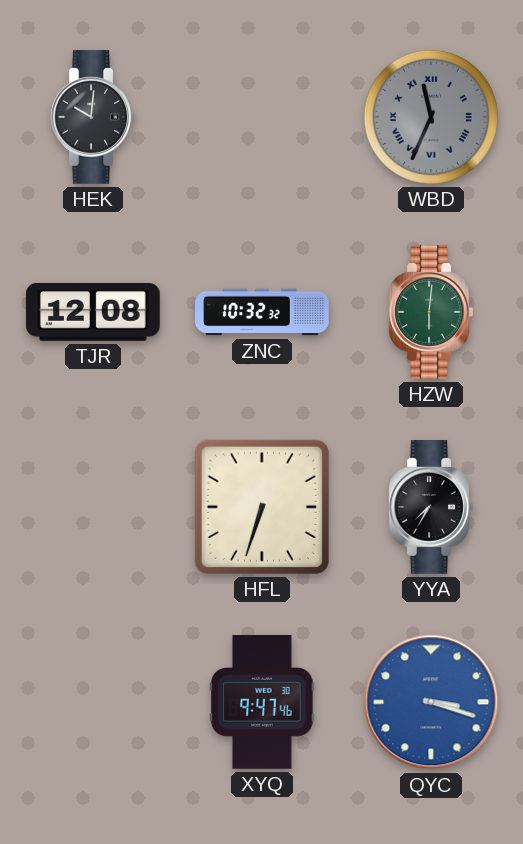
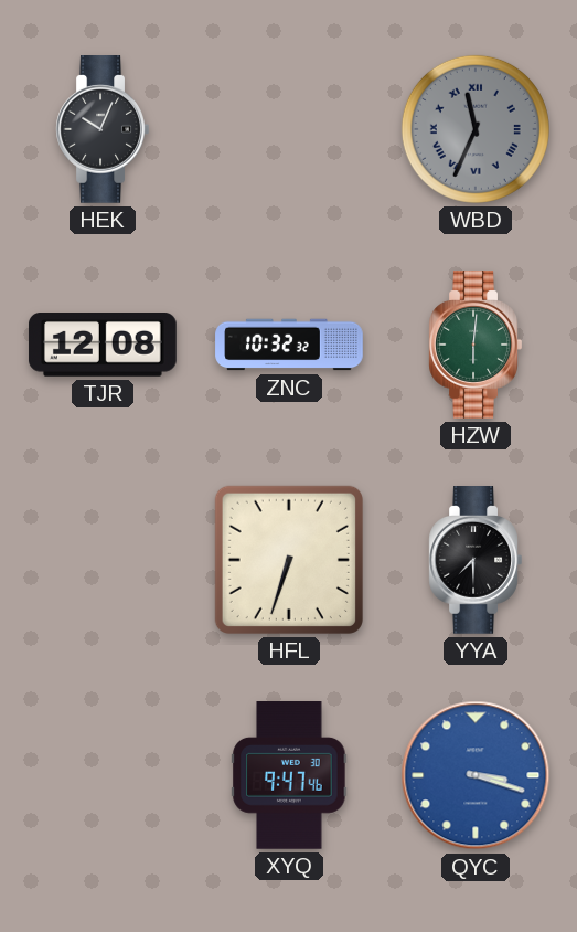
HEK: 10:01 -> 10:04
YYA: 7:35 -> 7:30
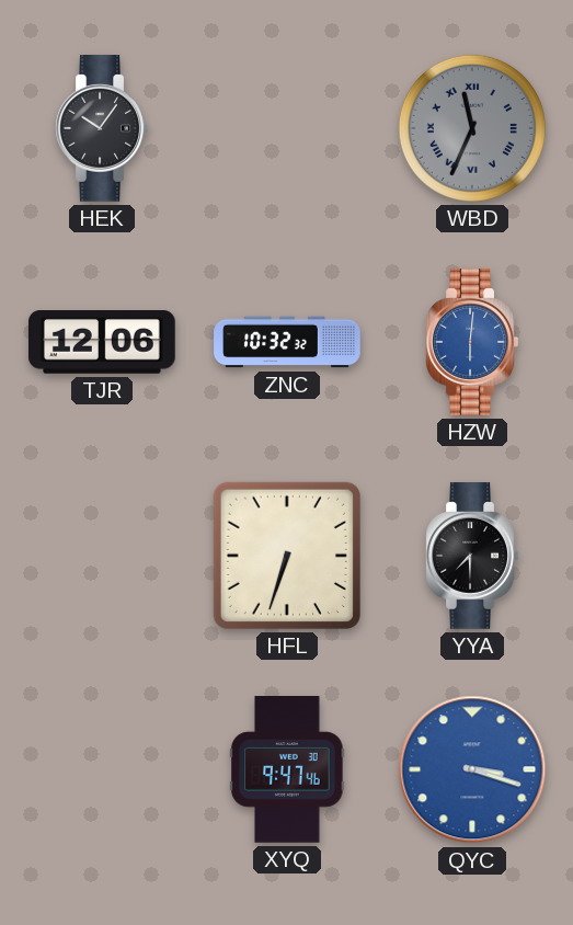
HEK: 10:04 -> 10:06
TJR: 12:08 -> 12:06
HZW dial: green -> blue
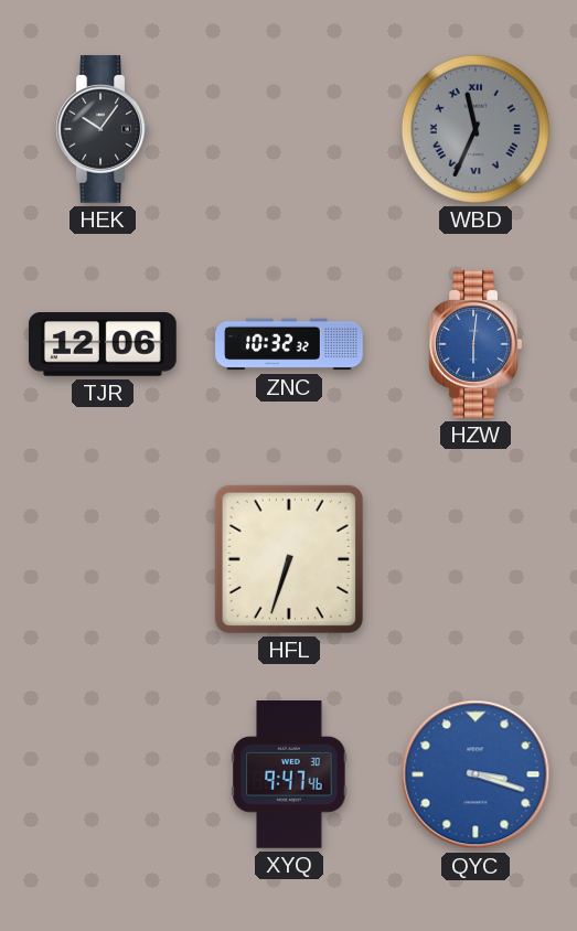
YYA: 7:30 -> none
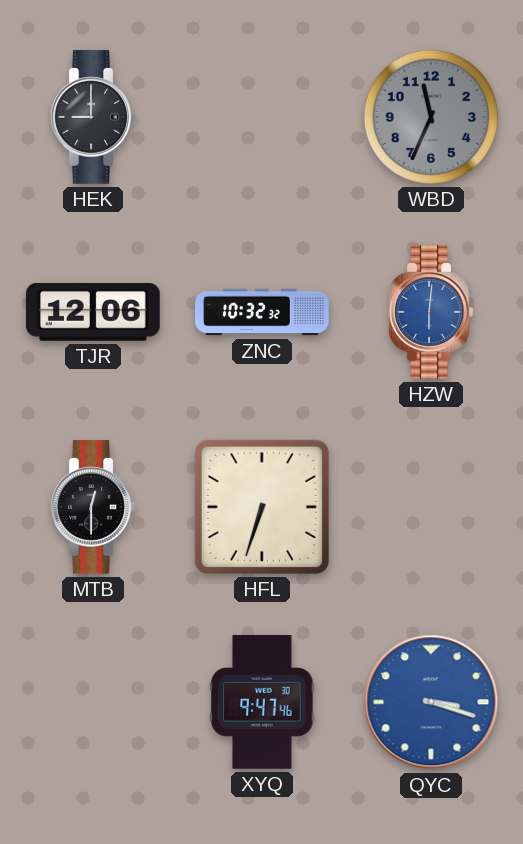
HEK: 10:06 -> 9:00
WBD numerals: Roman -> Arabic
MTB: none -> 12:30
